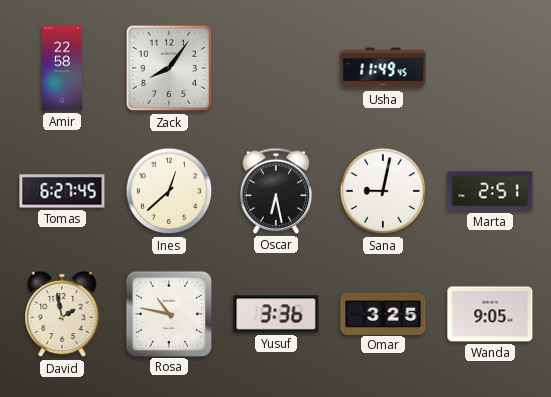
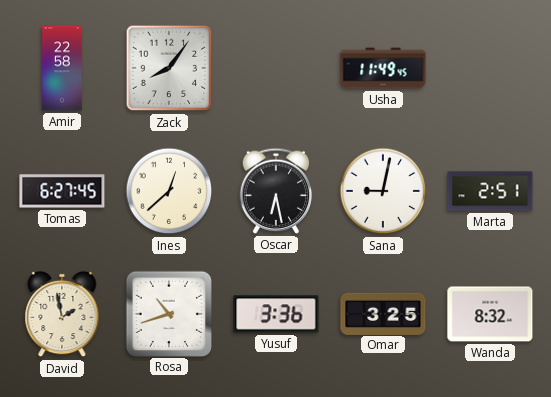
Rosa: 10:47 -> 10:42
Wanda: 9:05 -> 8:32
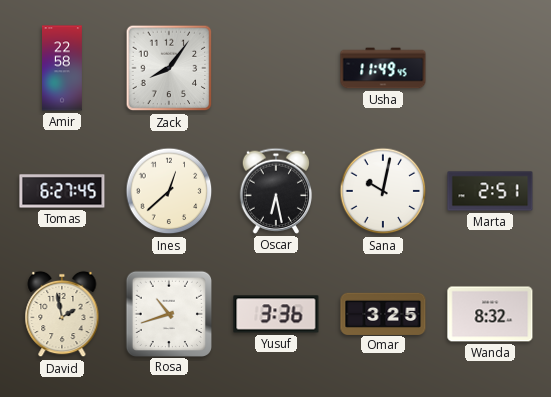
Sana: 9:02 -> 10:02
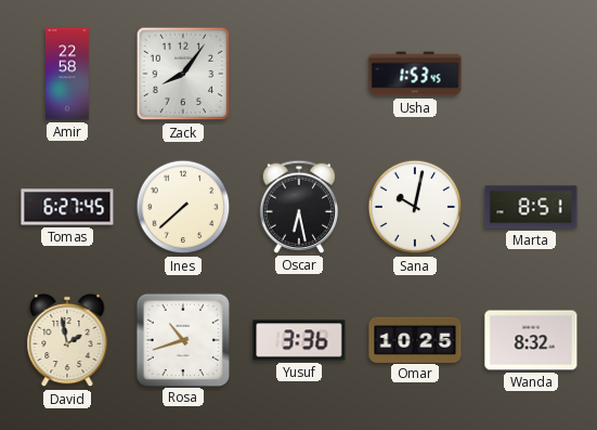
Usha: 11:49 -> 1:53
Ines: 12:38 -> 7:38
Marta: 2:51 -> 8:51
Omar: 3:25 -> 10:25
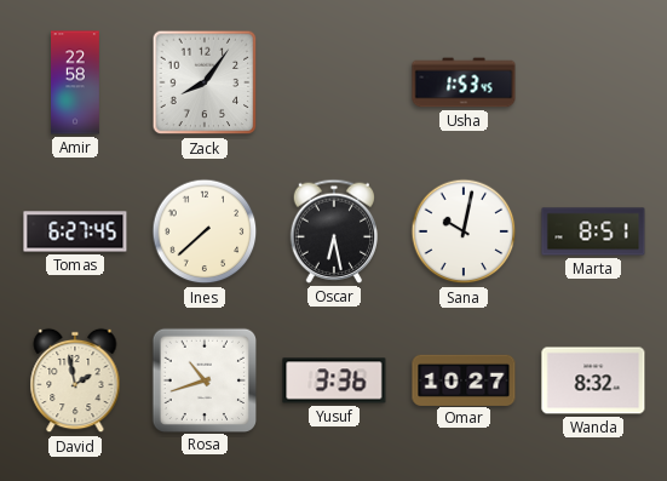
Omar: 10:25 -> 10:27
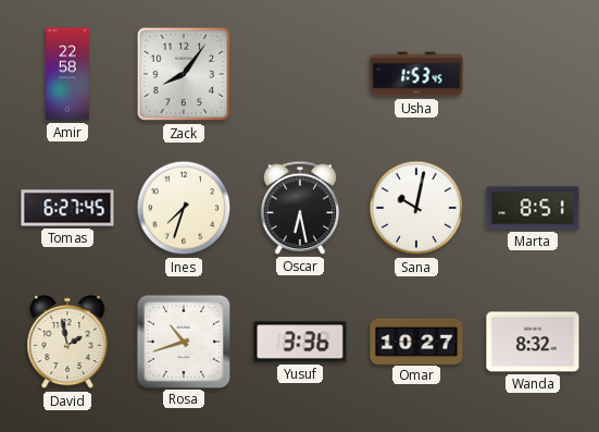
Ines: 7:38 -> 7:33
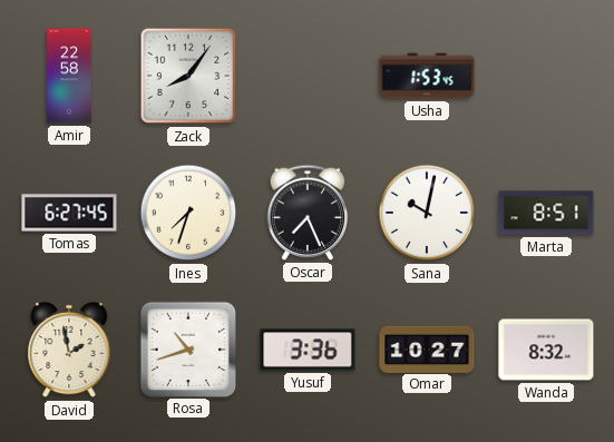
Oscar: 6:28 -> 7:26
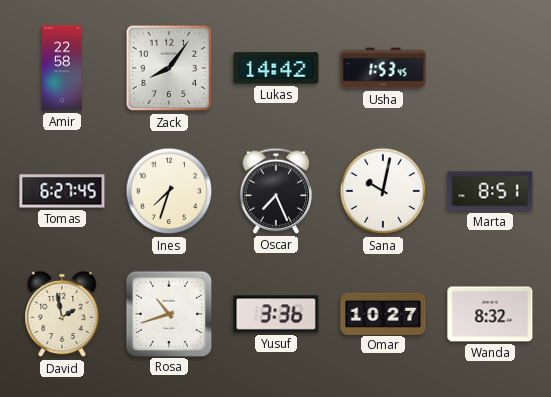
Lukas: none -> 14:42
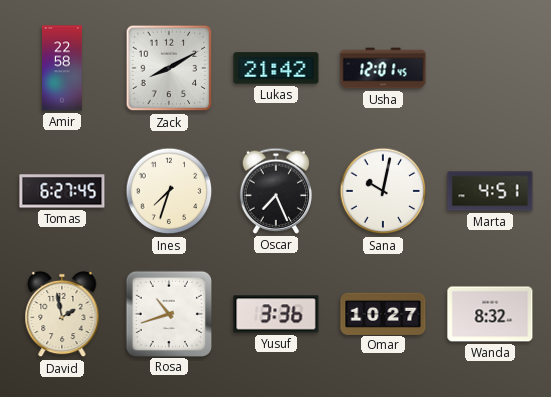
Zack: 8:06 -> 8:10
Lukas: 14:42 -> 21:42
Usha: 1:53 -> 12:01
Marta: 8:51 -> 4:51
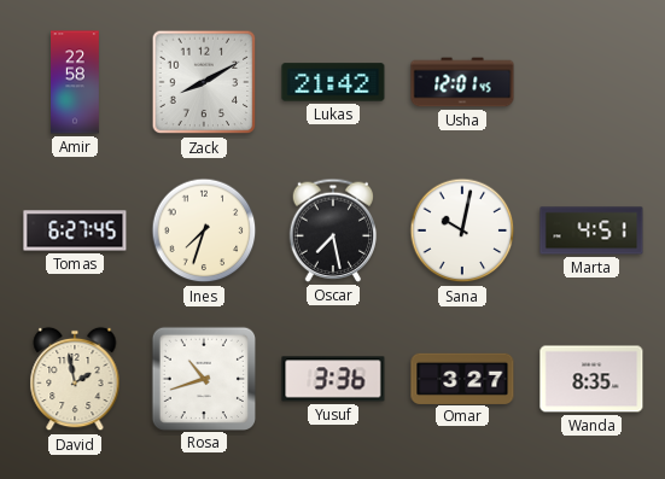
Oscar: 7:26 -> 7:28
Omar: 10:27 -> 3:27
Wanda: 8:32 -> 8:35
